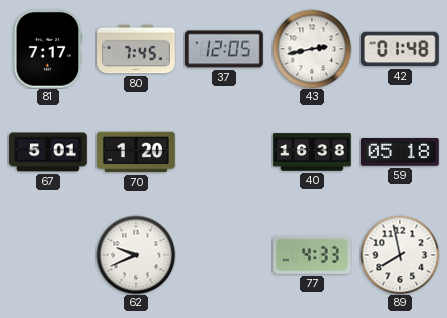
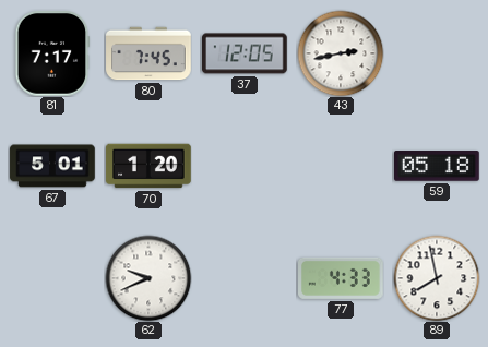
42: 01:48 -> none
40: 16:38 -> none
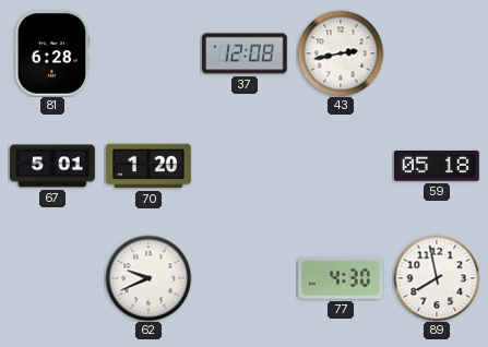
81: 7:17 -> 6:28
80: 7:45 -> none
37: 12:05 -> 12:08
77: 4:33 -> 4:30
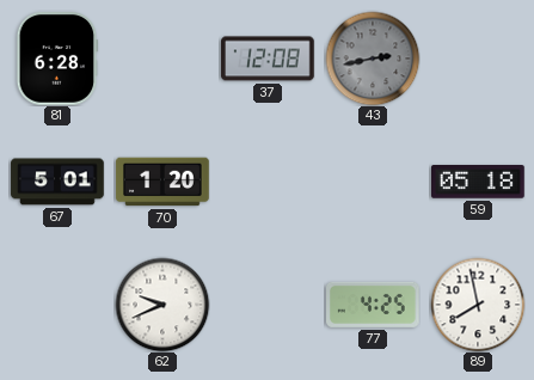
43 dial: white -> grey
77: 4:30 -> 4:25
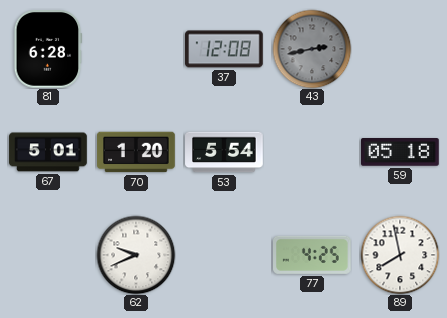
53: none -> 5:54
